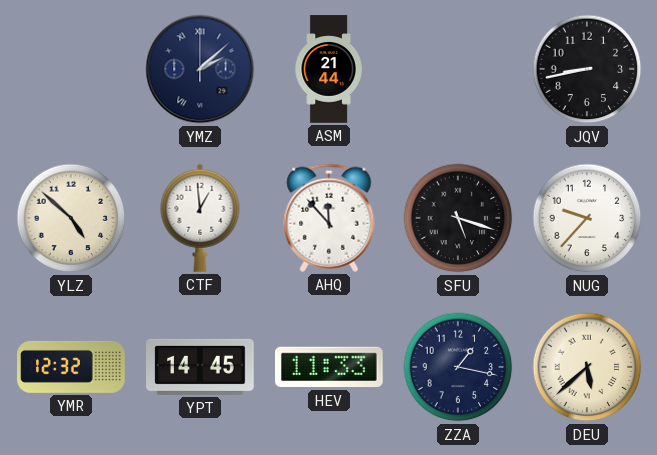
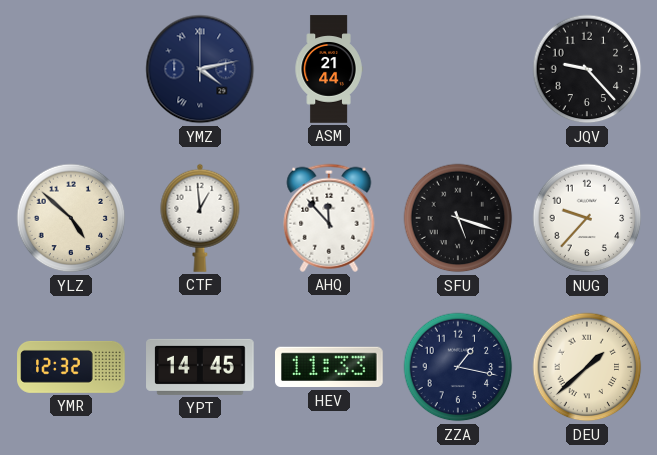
YMZ: 2:08 -> 4:13
JQV: 8:43 -> 9:23
DEU: 5:38 -> 1:38
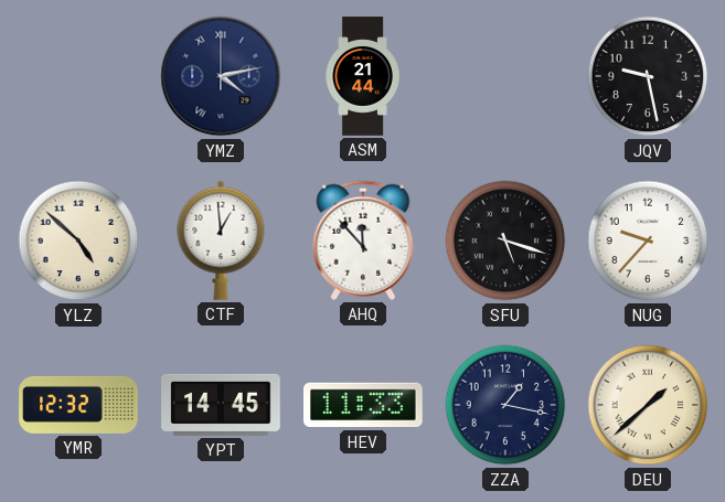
JQV: 9:23 -> 9:28
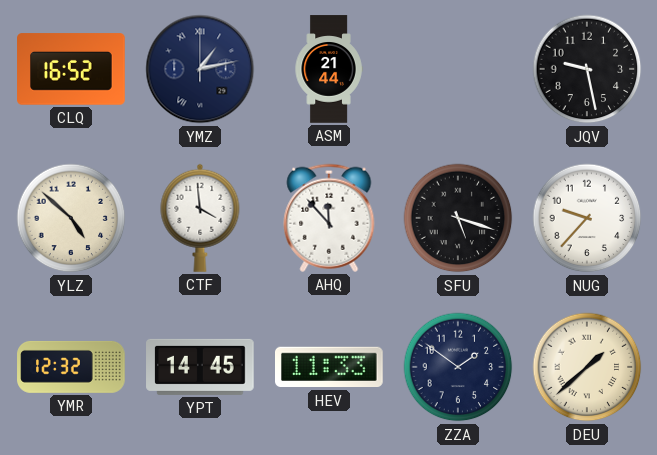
CLQ: none -> 16:52
YMZ: 4:13 -> 1:13
CTF: 12:59 -> 3:59
ZZA: 1:17 -> 1:51
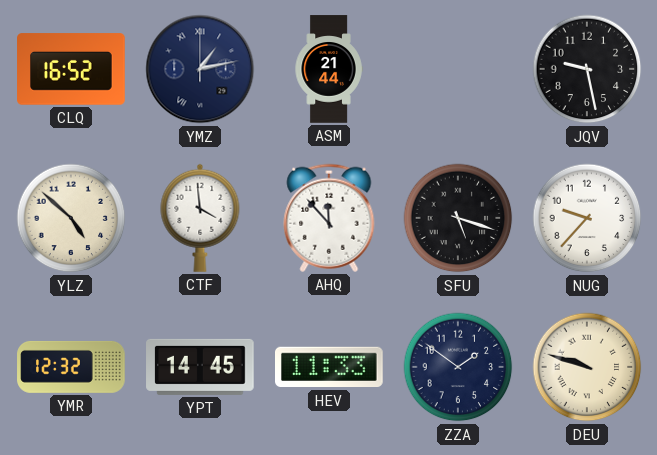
DEU: 1:38 -> 9:48
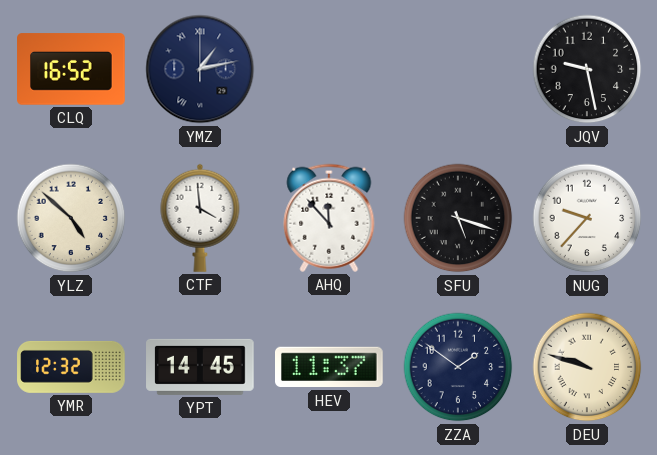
ASM: 21:44 -> none
HEV: 11:33 -> 11:37
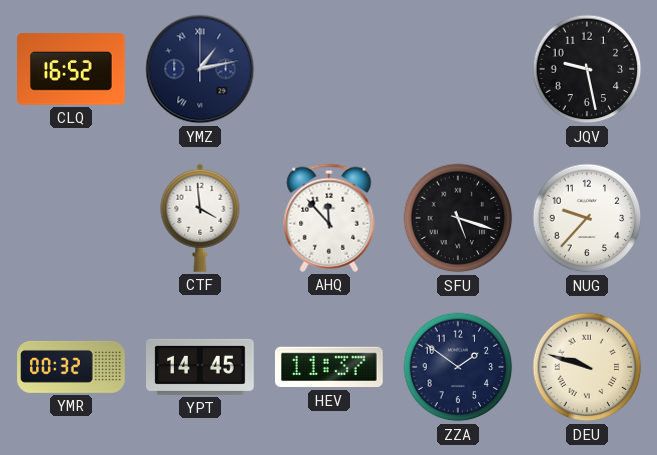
YLZ: 4:52 -> none
YMR: 12:32 -> 00:32
